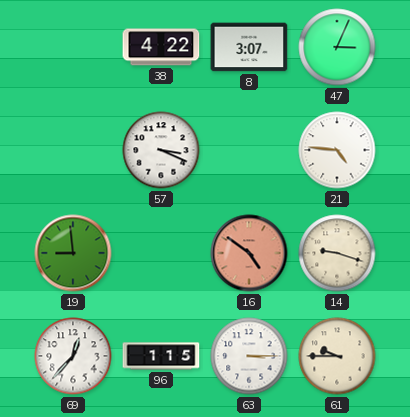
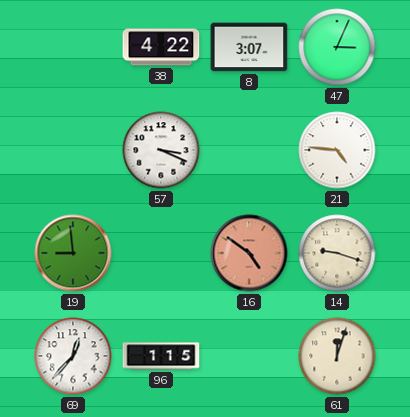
63: 3:15 -> none
61: 9:45 -> 12:03
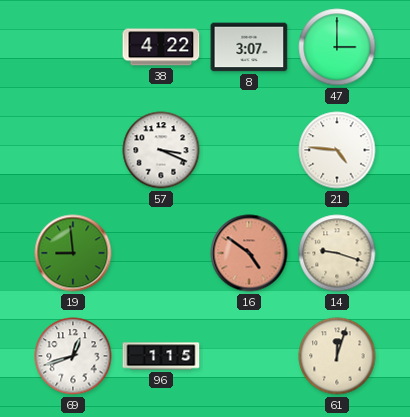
47: 3:04 -> 3:00
69: 12:37 -> 12:42
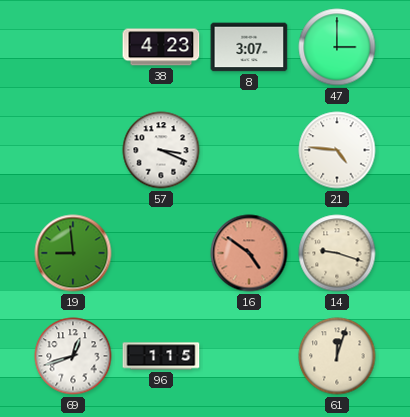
38: 4:22 -> 4:23
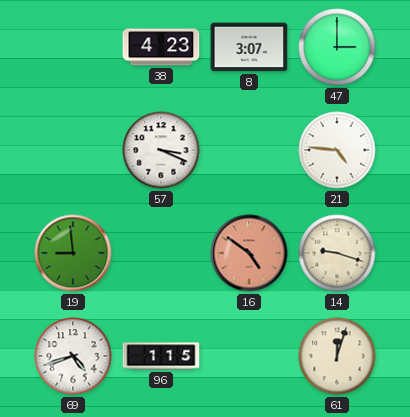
69: 12:42 -> 4:42
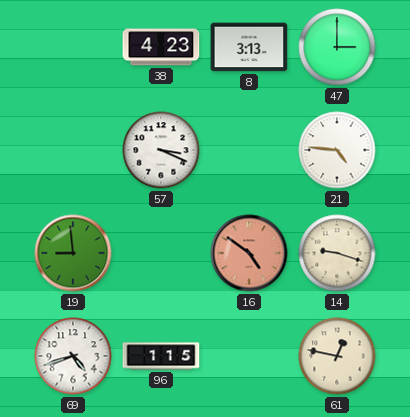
8: 3:07 -> 3:13
61: 12:03 -> 12:47
